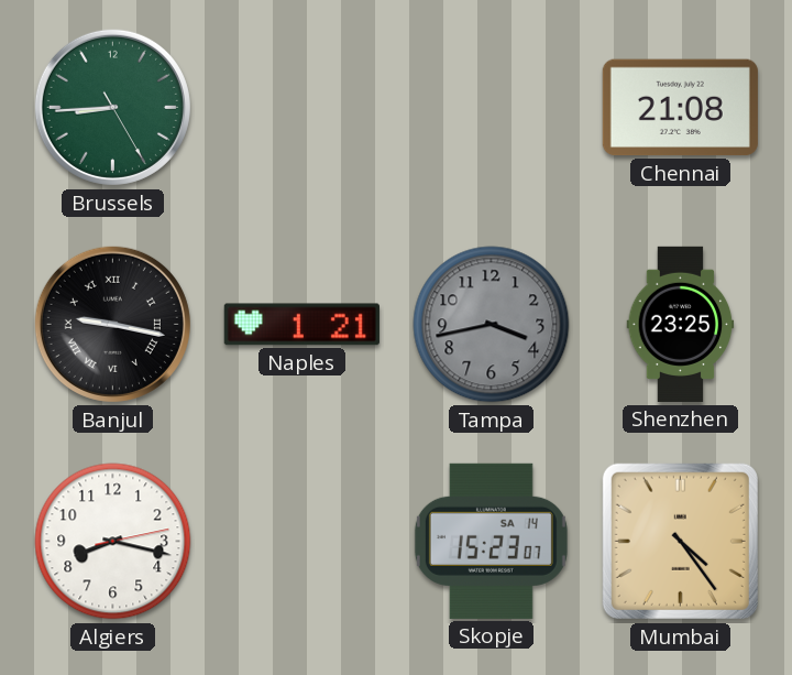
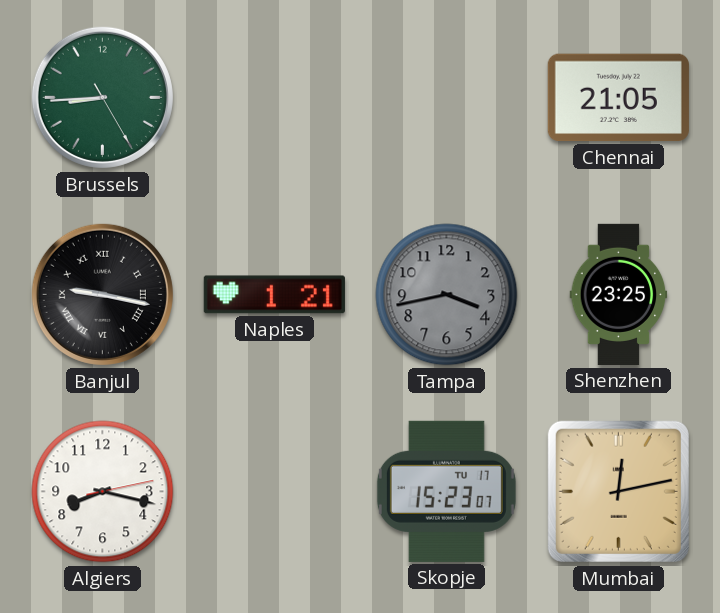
Chennai: 21:08 -> 21:05
Skopje date: SA 14 -> TU 17
Mumbai: 4:24 -> 12:13
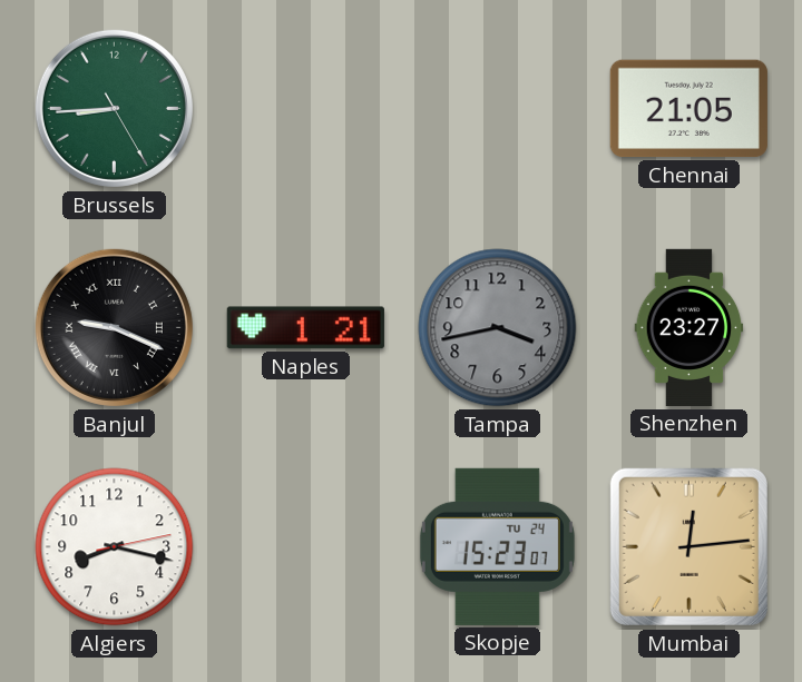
Banjul: 9:17 -> 9:19
Shenzhen: 23:25 -> 23:27
Skopje date: TU 17 -> TU 24
Mumbai: 12:13 -> 12:14
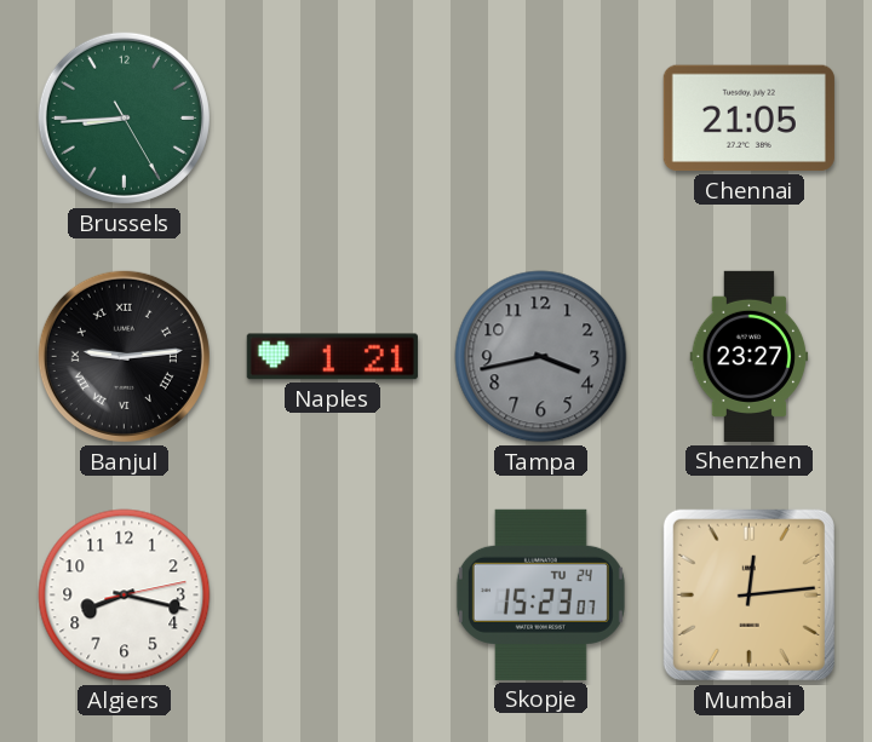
Banjul: 9:19 -> 9:14
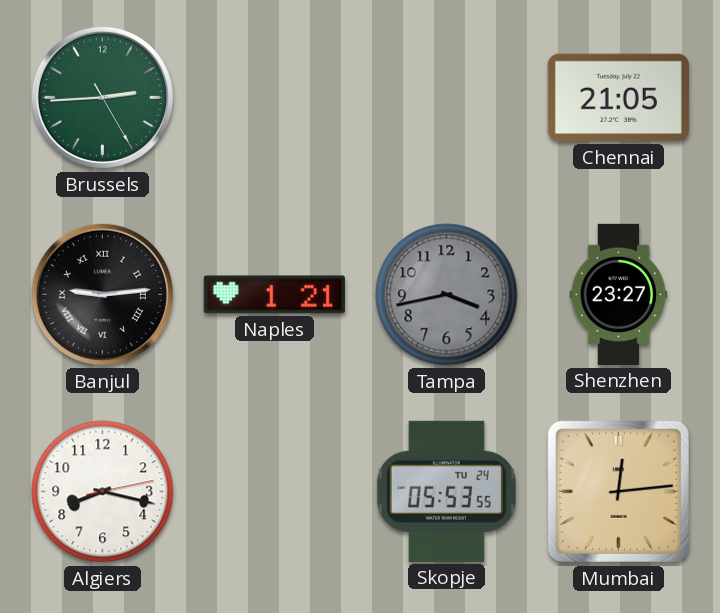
Brussels: 8:44 -> 2:44
Skopje: 15:23 -> 05:53
